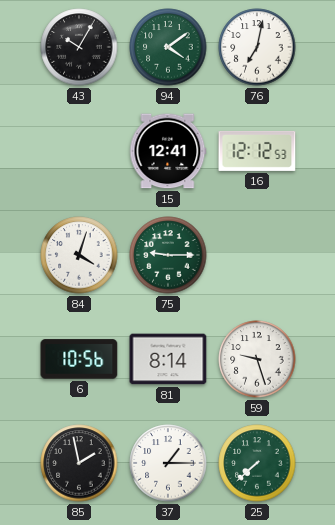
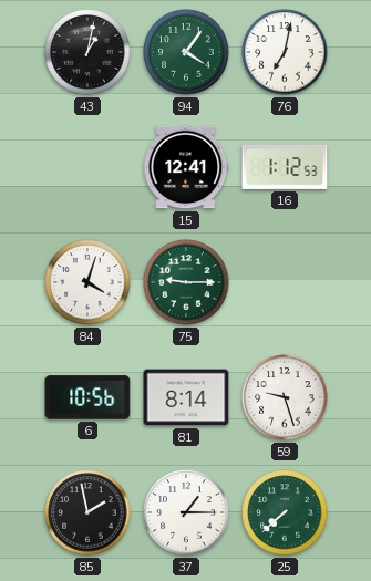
43: 10:05 -> 1:02
94: 4:09 -> 4:06
16: 12:12 -> 1:12
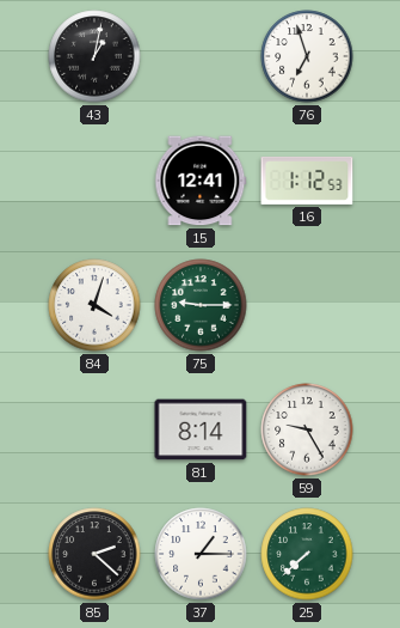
94: 4:06 -> none
76: 7:02 -> 6:57
6: 10:56 -> none
59: 9:27 -> 9:25
85: 1:58 -> 2:22
